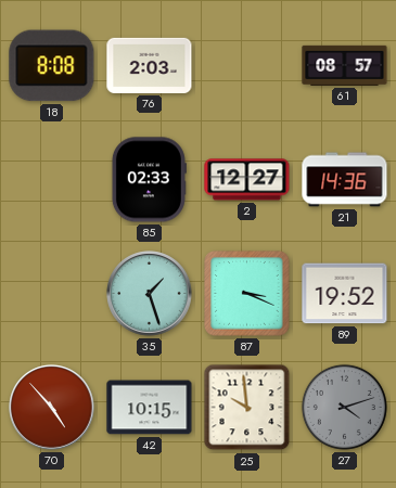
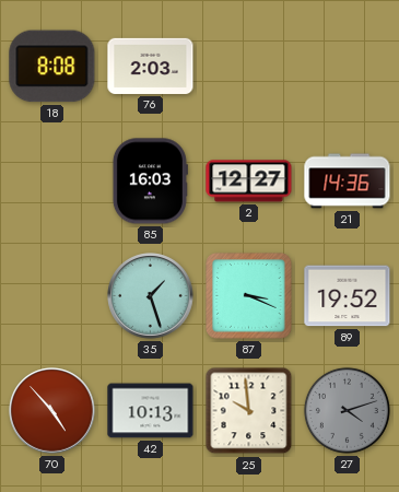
61: 08:57 -> none
85: 02:33 -> 16:03
42: 10:15 -> 10:13
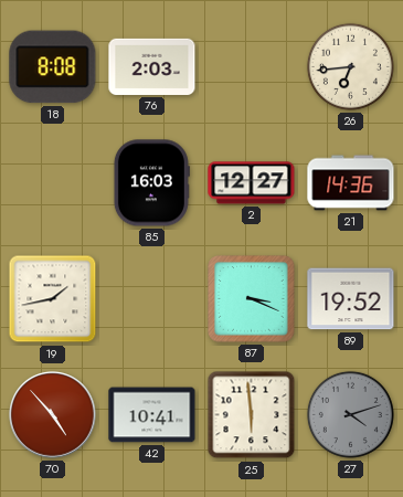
26: none -> 6:44
19: none -> 1:43
35: 1:27 -> none
42: 10:13 -> 10:41
25: 9:59 -> 5:59
